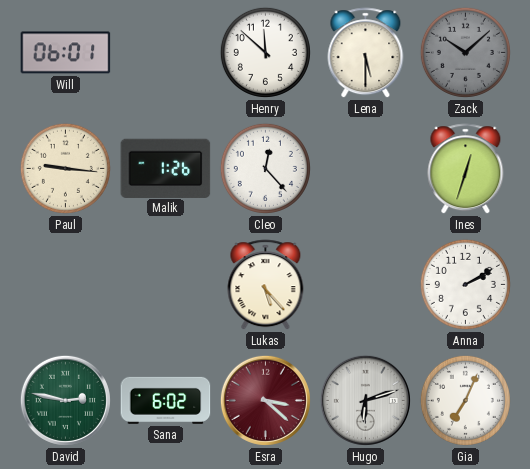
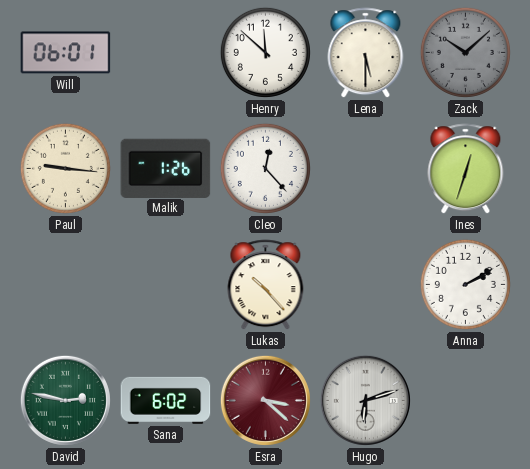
Lukas: 5:23 -> 10:23
Gia: 7:04 -> none
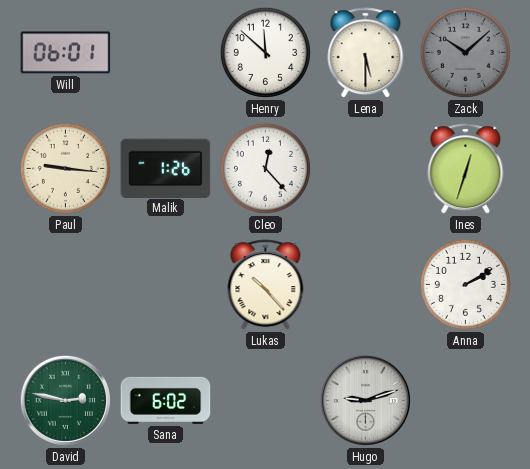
Esra: 3:22 -> none
Hugo: 6:12 -> 9:12
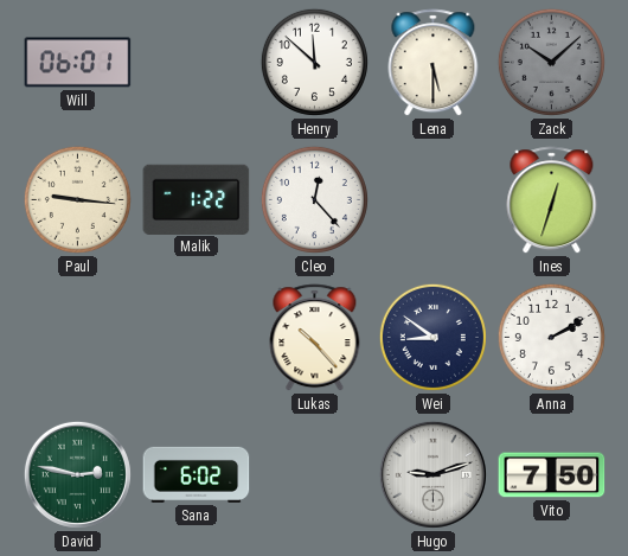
Malik: 1:26 -> 1:22
Wei: none -> 8:51
Vito: none -> 7:50
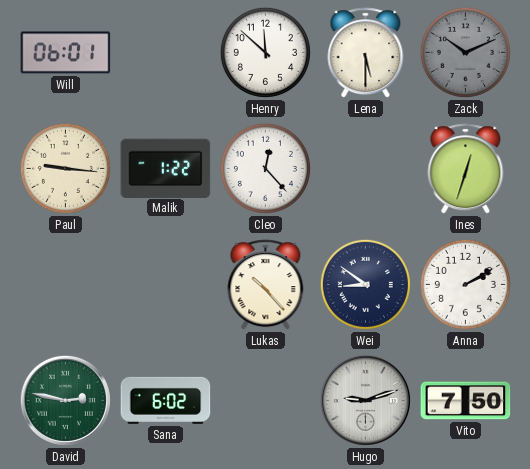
Zack: 10:08 -> 10:11
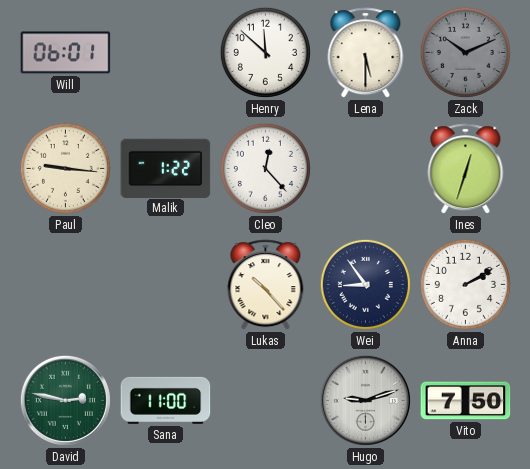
Wei: 8:51 -> 8:54
Sana: 6:02 -> 11:00
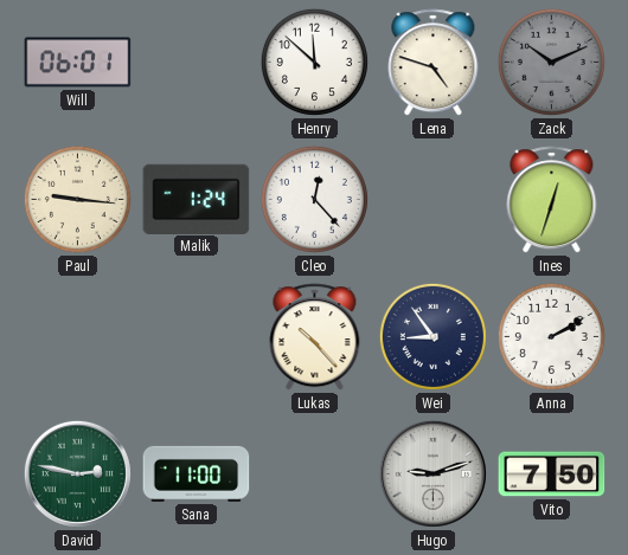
Lena: 5:30 -> 4:48
Malik: 1:22 -> 1:24
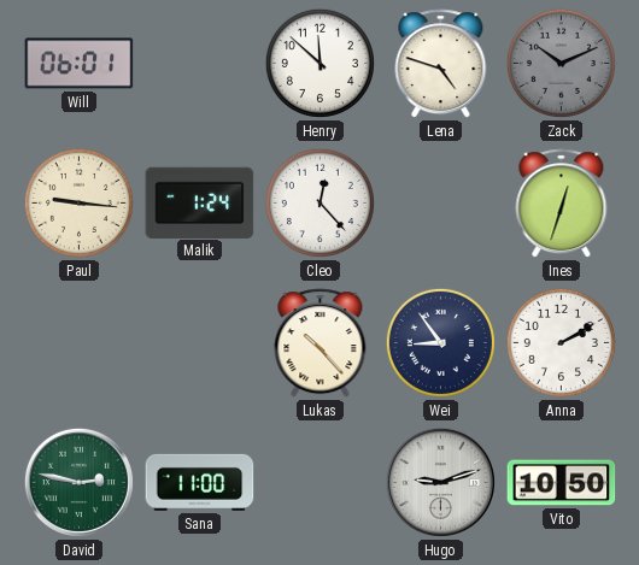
Vito: 7:50 -> 10:50
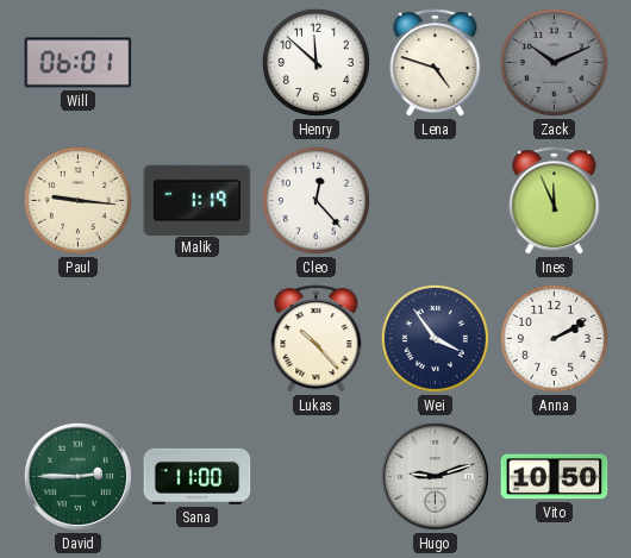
Malik: 1:24 -> 1:19
Ines: 12:33 -> 11:56
Wei: 8:54 -> 3:54
David: 2:47 -> 2:45
